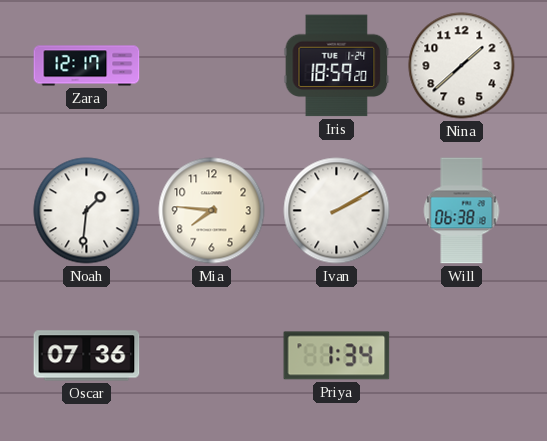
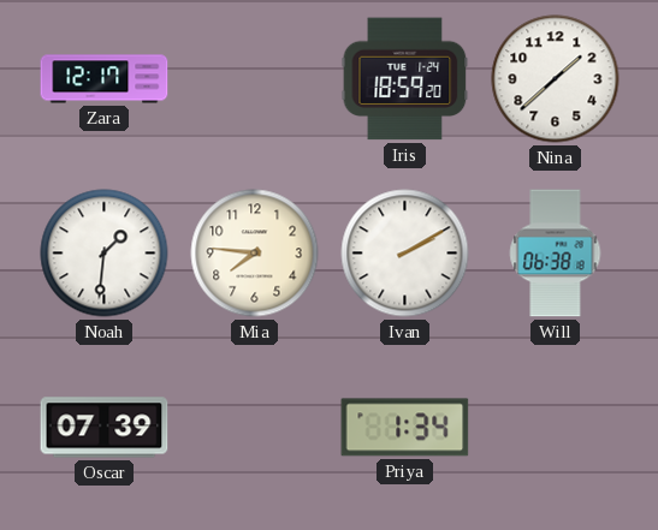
Oscar: 07:36 -> 07:39
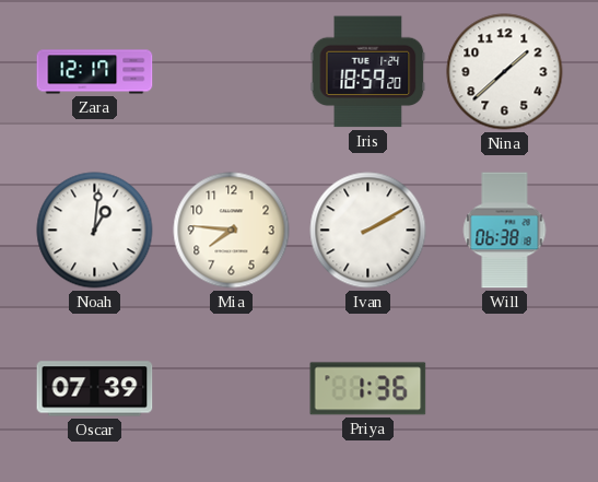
Noah: 1:31 -> 1:01
Priya: 1:34 -> 1:36
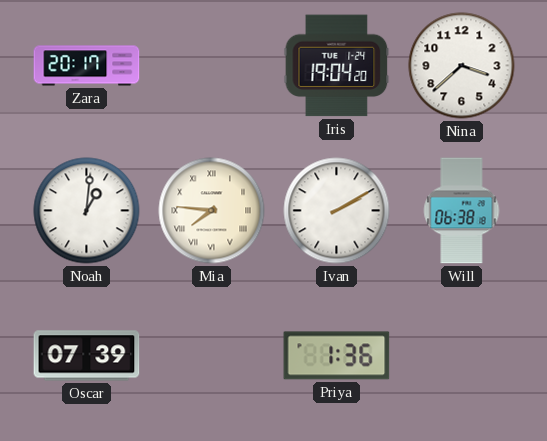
Zara: 12:17 -> 20:17
Iris: 18:59 -> 19:04
Nina: 1:38 -> 3:38
Mia numerals: Arabic -> Roman
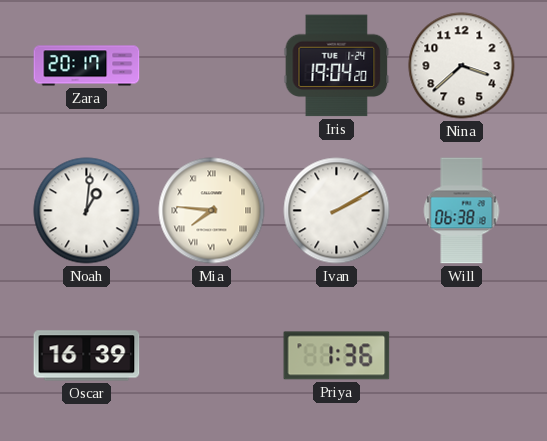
Oscar: 07:39 -> 16:39
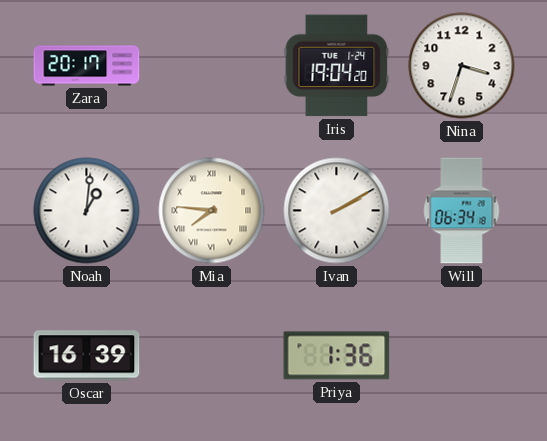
Nina: 3:38 -> 3:33
Will: 06:38 -> 06:34
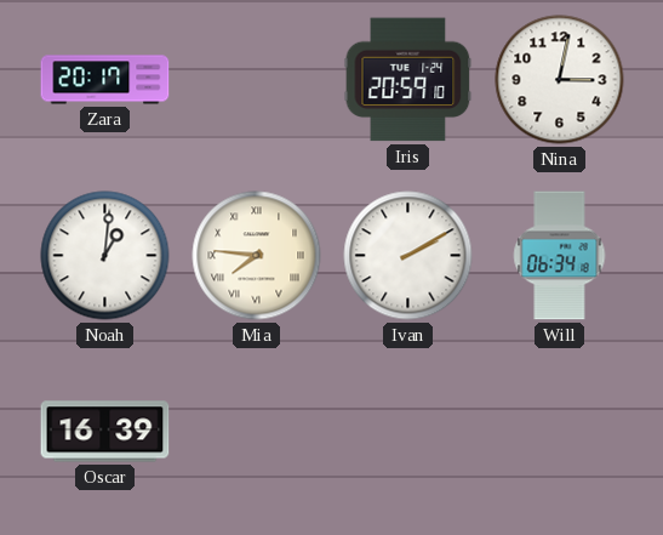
Iris: 19:04 -> 20:59
Nina: 3:33 -> 3:02
Priya: 1:36 -> none
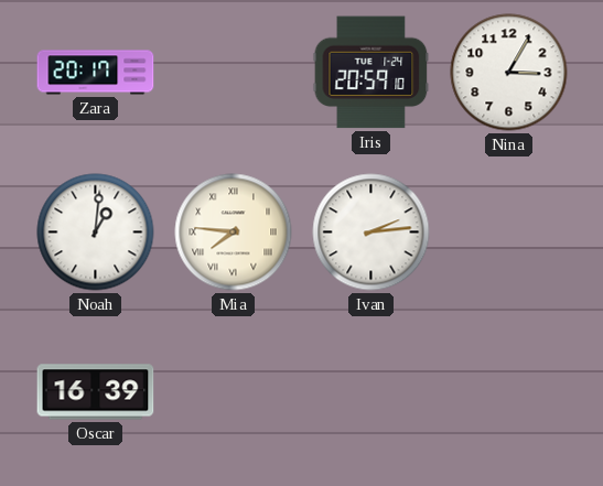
Nina: 3:02 -> 3:05
Ivan: 2:10 -> 2:14
Will: 06:34 -> none
